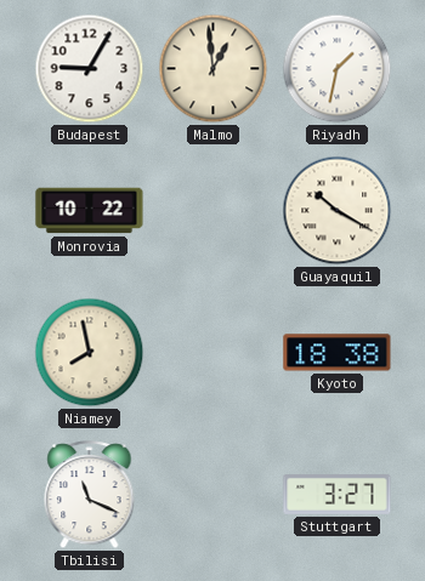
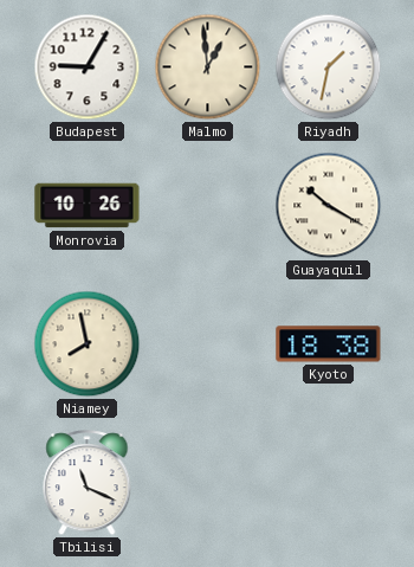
Monrovia: 10:22 -> 10:26
Stuttgart: 3:27 -> none
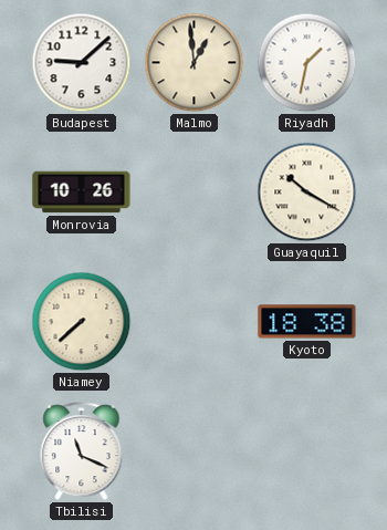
Budapest: 9:05 -> 9:08
Niamey: 7:58 -> 7:38
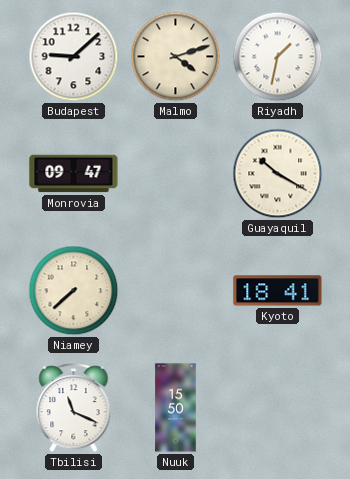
Malmo: 12:59 -> 4:12
Monrovia: 10:26 -> 09:47
Kyoto: 18:38 -> 18:41
Nuuk: none -> 15:50
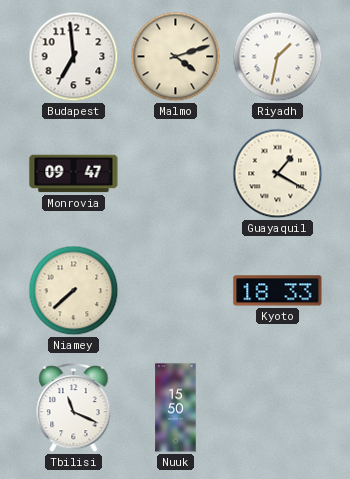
Budapest: 9:08 -> 6:59
Guayaquil: 10:20 -> 1:20
Kyoto: 18:41 -> 18:33
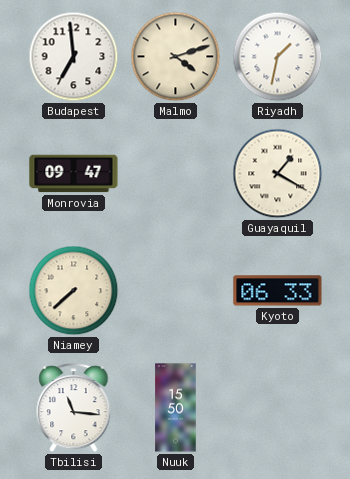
Kyoto: 18:33 -> 06:33
Tbilisi: 11:19 -> 11:16
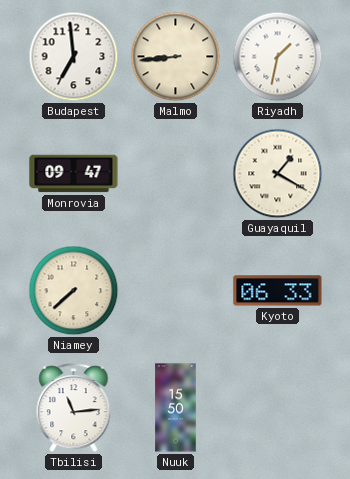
Malmo: 4:12 -> 8:44
Tbilisi: 11:16 -> 11:14
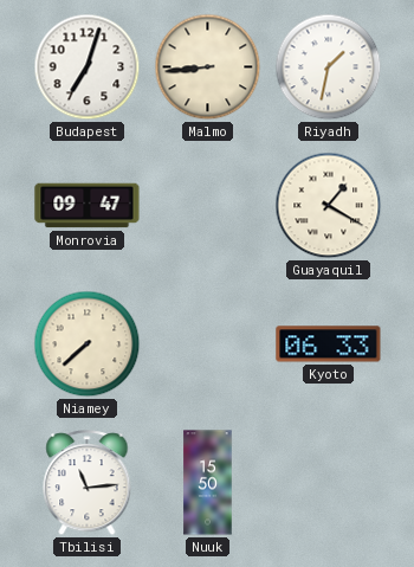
Budapest: 6:59 -> 7:03
